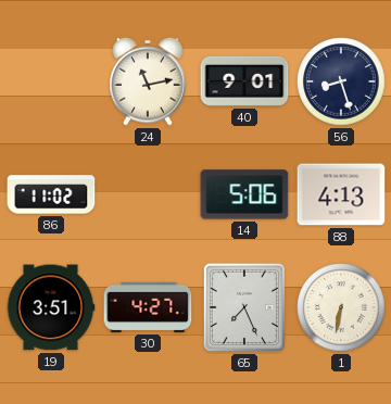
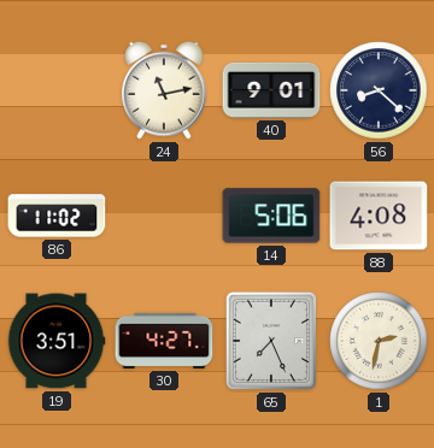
56: 8:27 -> 8:22
88: 4:13 -> 4:08
1: 6:32 -> 2:32
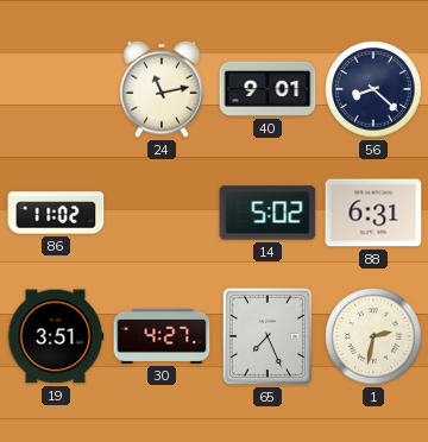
14: 5:06 -> 5:02
88: 4:08 -> 6:31
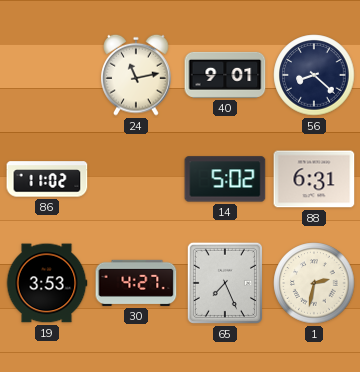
19: 3:51 -> 3:53
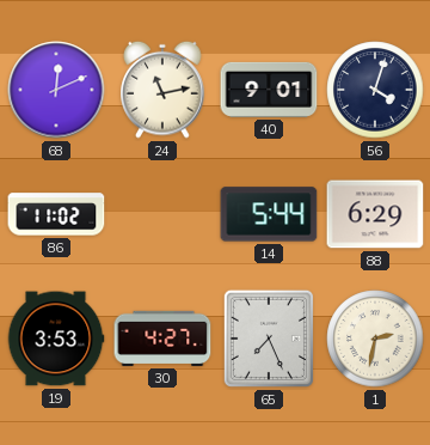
68: none -> 12:11
56: 8:22 -> 4:03
14: 5:02 -> 5:44
88: 6:31 -> 6:29
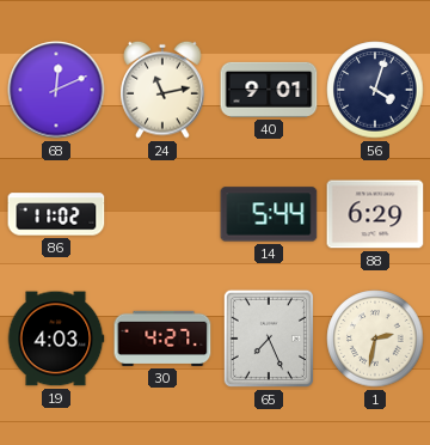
19: 3:53 -> 4:03
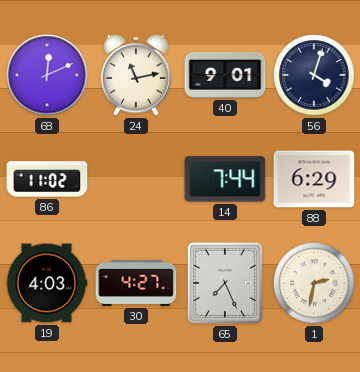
14: 5:44 -> 7:44
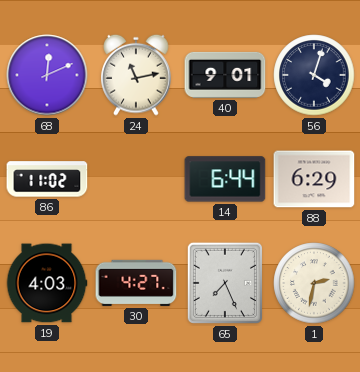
14: 7:44 -> 6:44
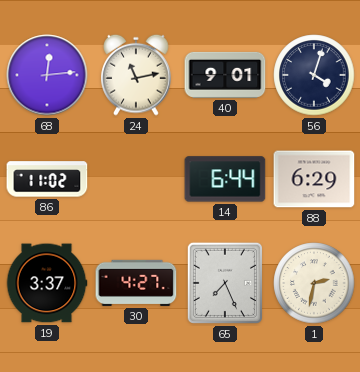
68: 12:11 -> 12:14
19: 4:03 -> 3:37
